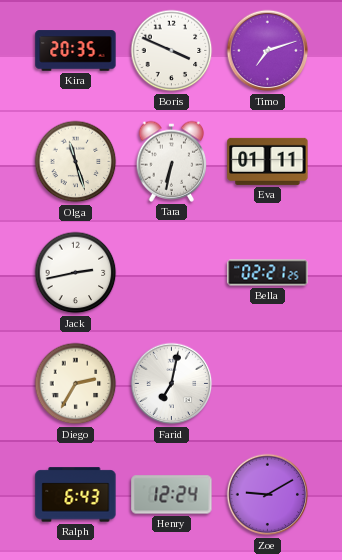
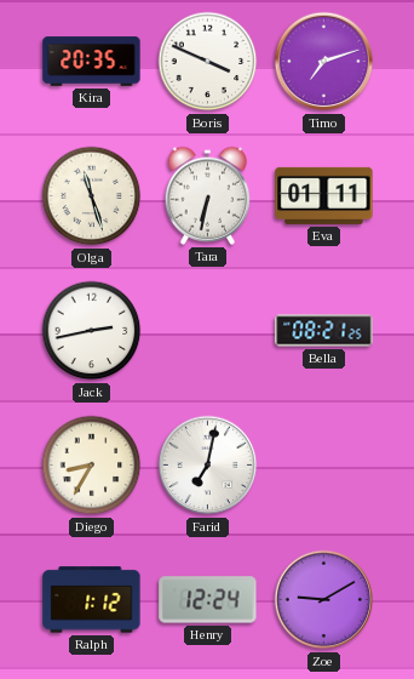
Bella: 02:21 -> 08:21
Diego: 2:35 -> 8:35
Ralph: 6:43 -> 1:12
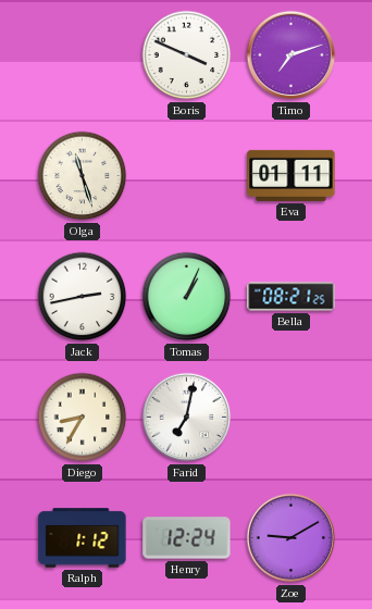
Kira: 20:35 -> none
Tara: 6:32 -> none
Tomas: none -> 1:04
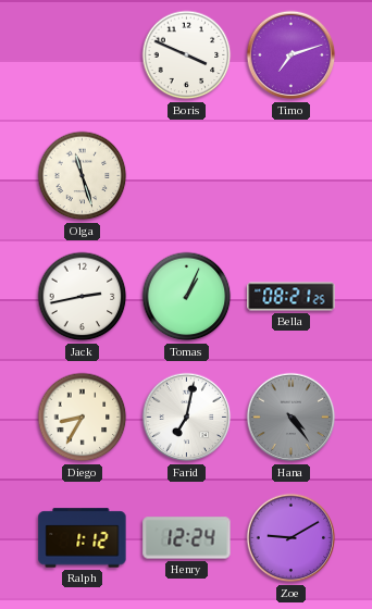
Eva: 01:11 -> none
Hana: none -> 4:24
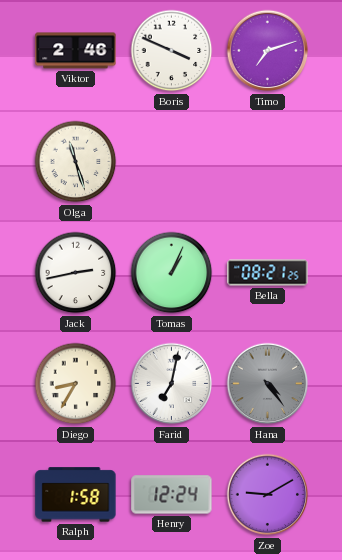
Viktor: none -> 2:46
Ralph: 1:12 -> 1:58
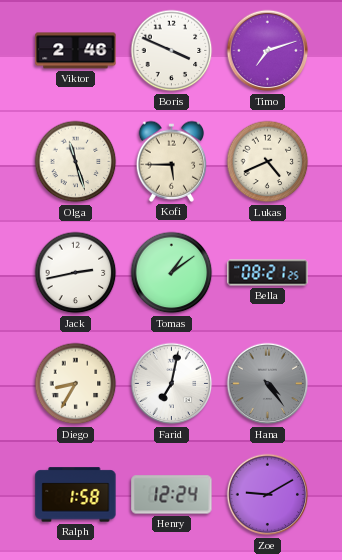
Kofi: none -> 5:45
Lukas: none -> 4:41
Tomas: 1:04 -> 1:09
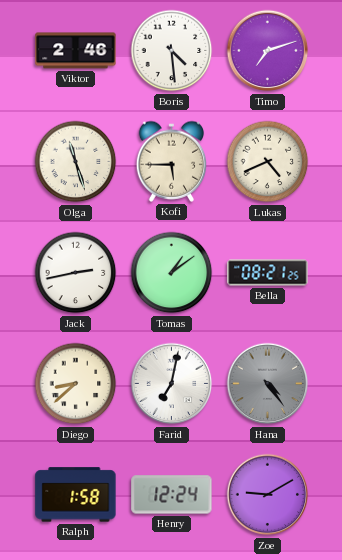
Boris: 3:49 -> 4:29
Diego: 8:35 -> 8:38
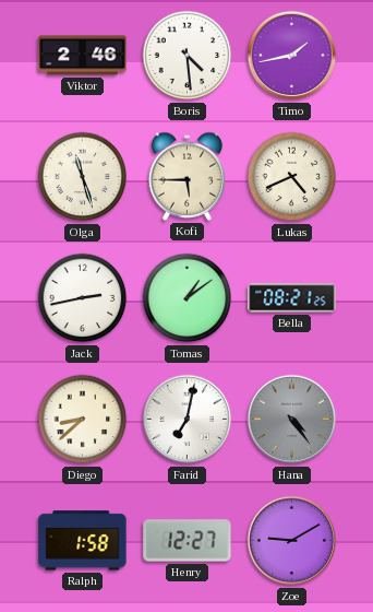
Timo: 7:12 -> 1:43
Henry: 12:24 -> 12:27
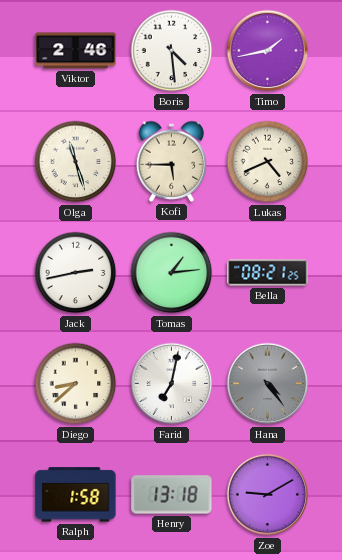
Tomas: 1:09 -> 1:14
Henry: 12:27 -> 13:18
